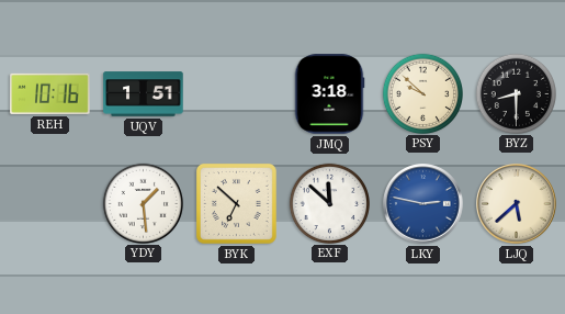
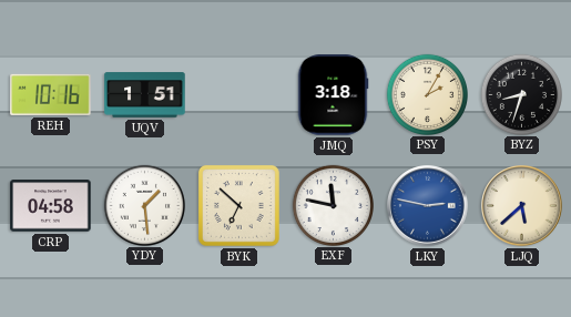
PSY: 9:52 -> 2:05
BYZ: 8:30 -> 8:33
CRP: none -> 04:58
EXF: 11:52 -> 11:47
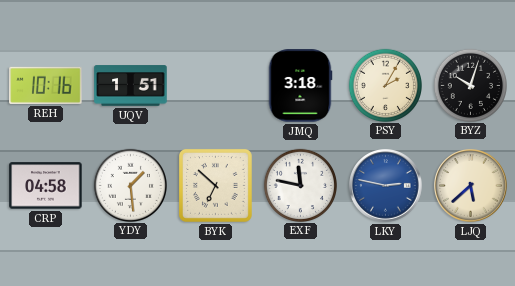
BYZ: 8:33 -> 10:03
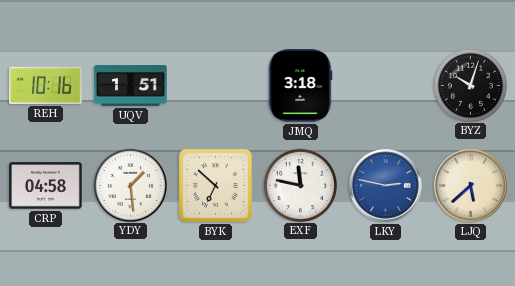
PSY: 2:05 -> none
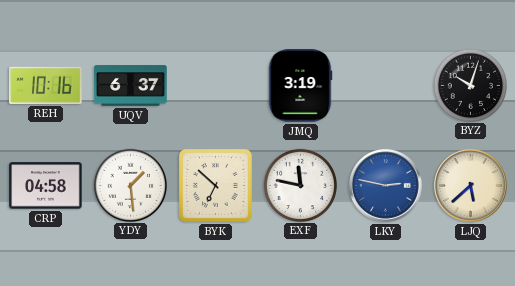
UQV: 1:51 -> 6:37
JMQ: 3:18 -> 3:19
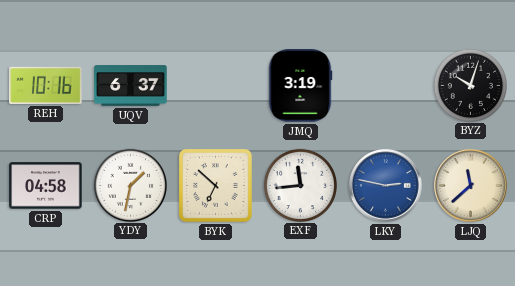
YDY: 1:29 -> 1:32
EXF: 11:47 -> 11:44
LJQ: 5:38 -> 11:38
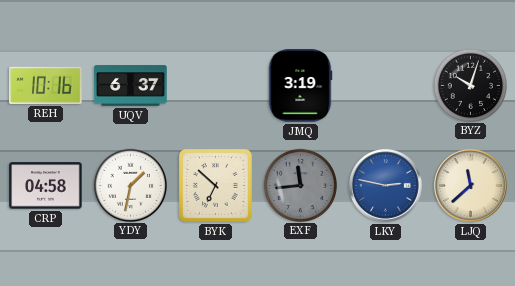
EXF dial: white -> grey
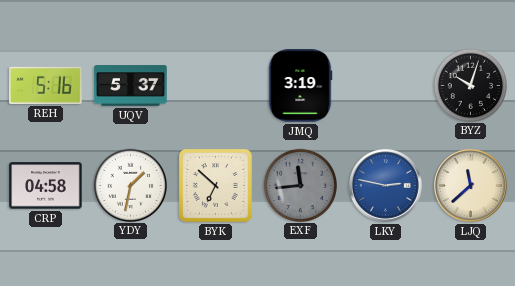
REH: 10:16 -> 5:16
UQV: 6:37 -> 5:37
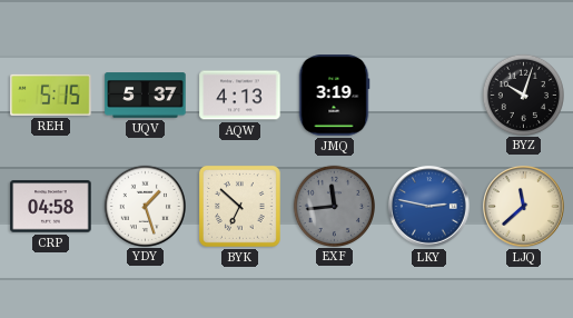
REH: 5:16 -> 5:15
AQW: none -> 4:13
YDY: 1:32 -> 1:27
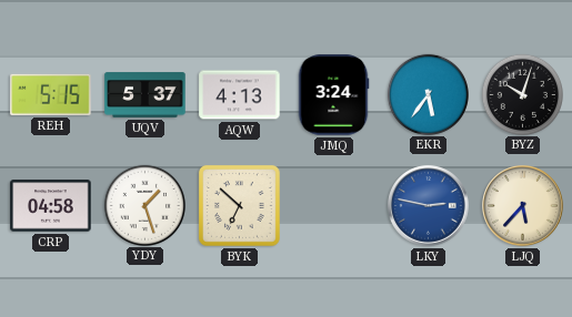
JMQ: 3:19 -> 3:24
EKR: none -> 5:36
EXF: 11:44 -> none
LJQ: 11:38 -> 5:37
